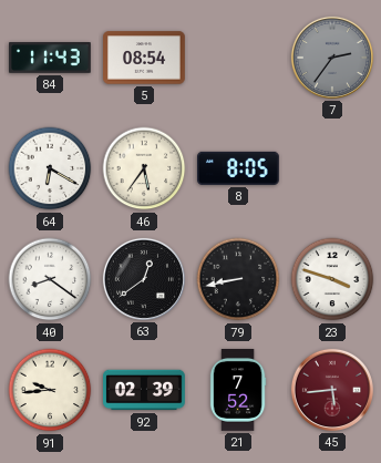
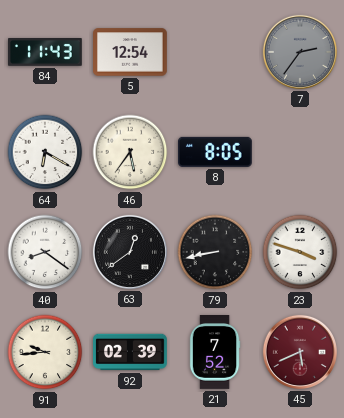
5: 08:54 -> 12:54
45: 5:44 -> 5:41
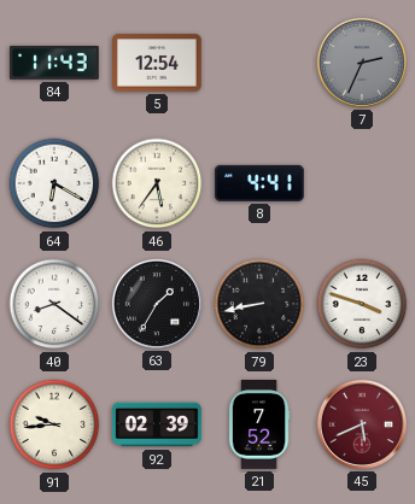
7: 2:36 -> 2:34
8: 8:05 -> 4:41
63: 12:39 -> 1:35
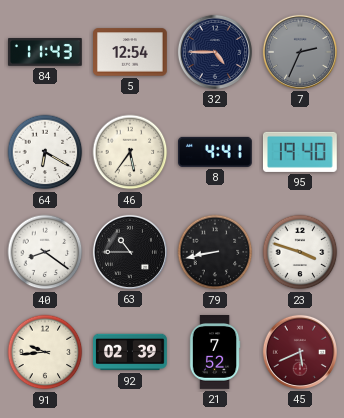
32: none -> 4:45
95: none -> 19:40
63: 1:35 -> 10:45
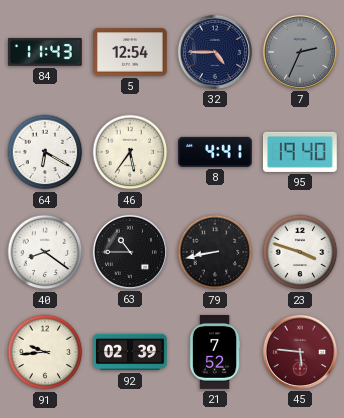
45: 5:41 -> 5:46
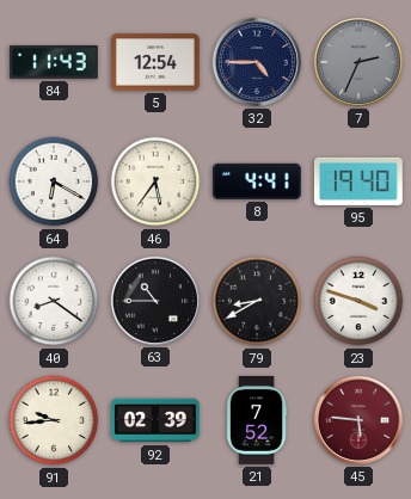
79: 8:43 -> 8:40
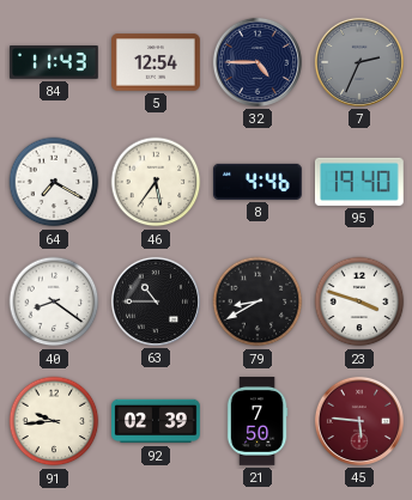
64: 6:20 -> 7:20
8: 4:41 -> 4:46
21: 7:52 -> 7:50
